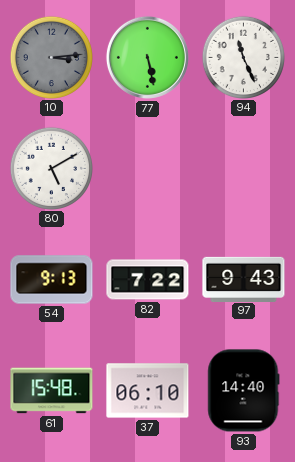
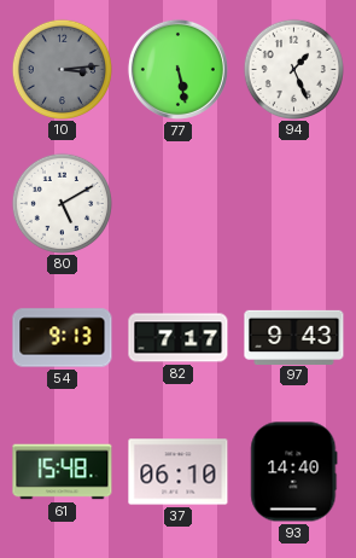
94: 11:26 -> 1:26
82: 7:22 -> 7:17
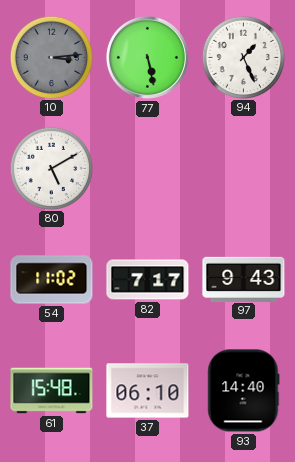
54: 9:13 -> 11:02
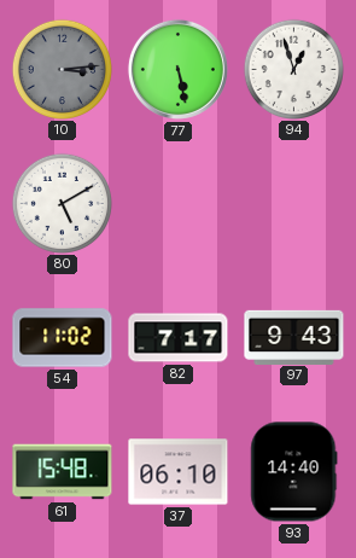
94: 1:26 -> 12:57
